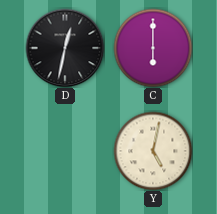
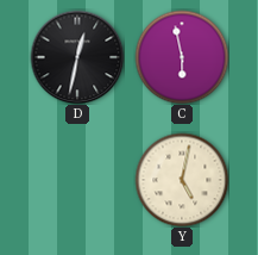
C: 6:00 -> 5:58
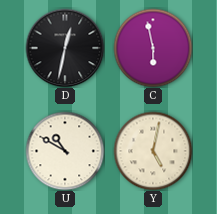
U: none -> 10:50
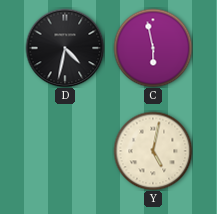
D: 12:32 -> 4:32
U: 10:50 -> none
